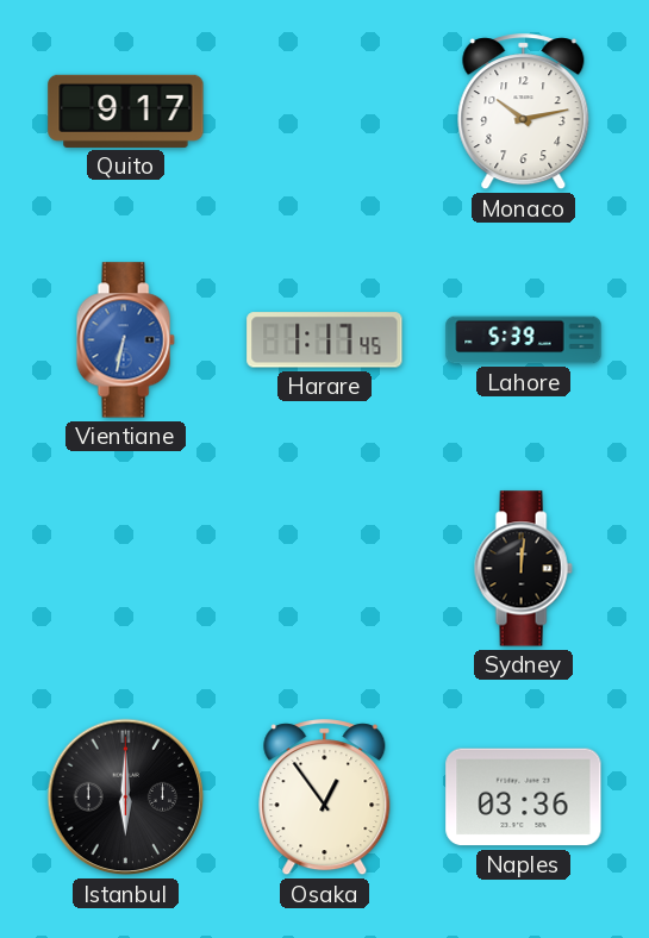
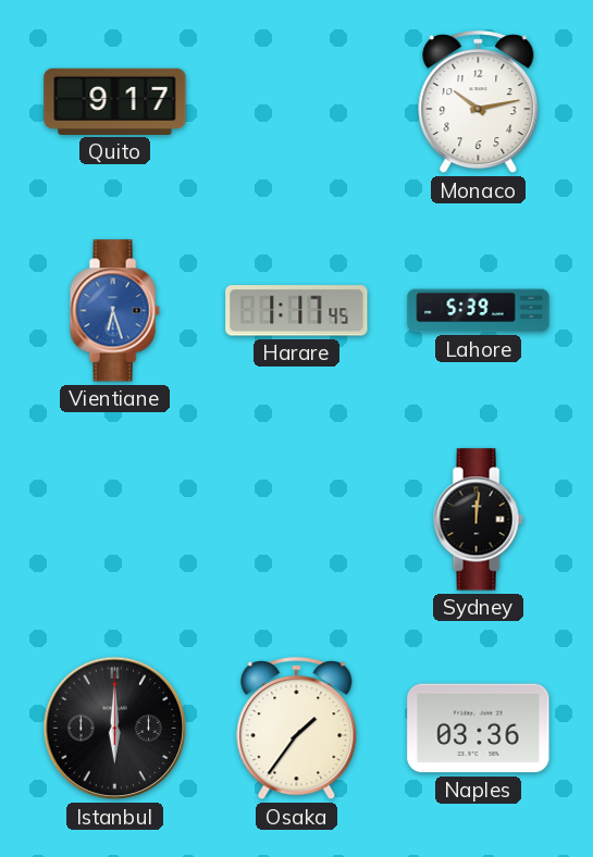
Vientiane: 6:32 -> 6:27
Osaka: 12:54 -> 1:36
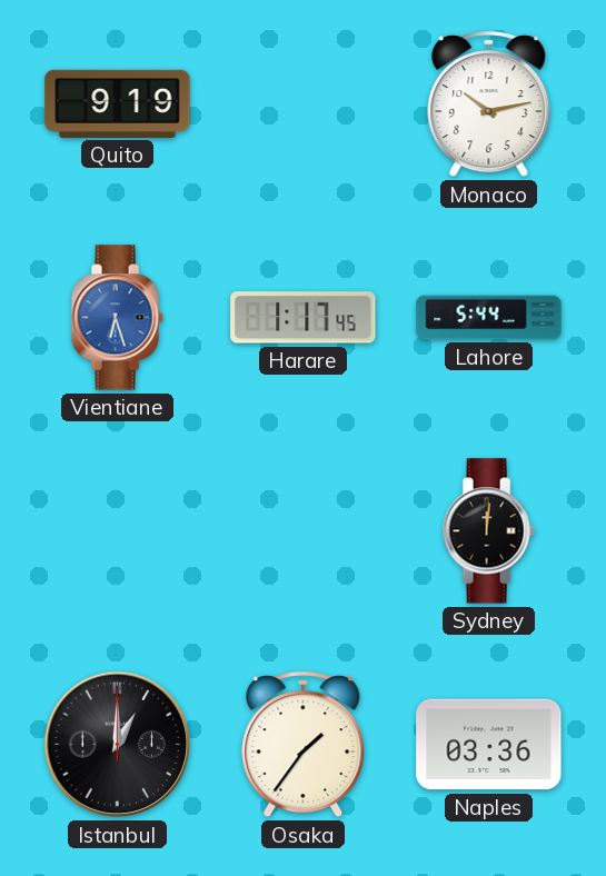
Quito: 9:17 -> 9:19
Lahore: 5:39 -> 5:44
Istanbul: 6:00 -> 1:00
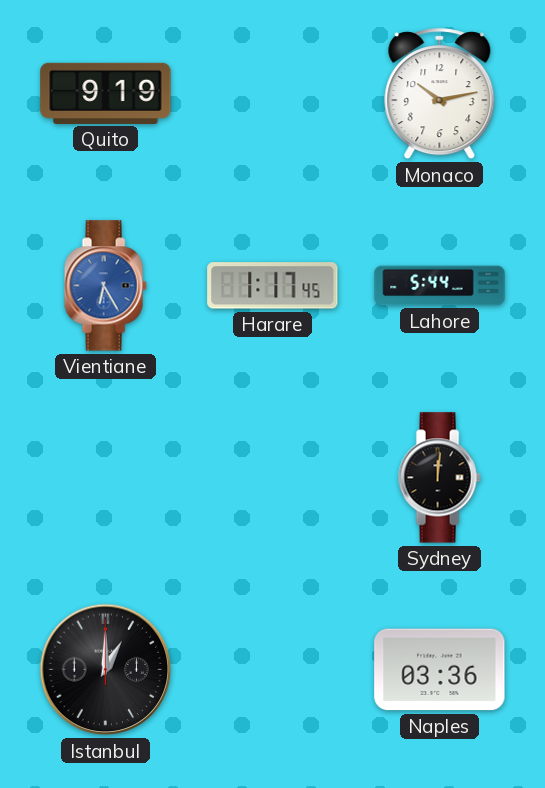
Vientiane: 6:27 -> 6:25
Osaka: 1:36 -> none
